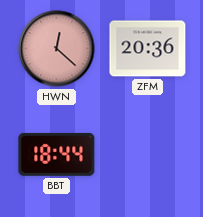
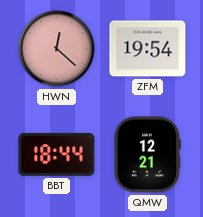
ZFM: 20:36 -> 19:54
QMW: none -> 12:21
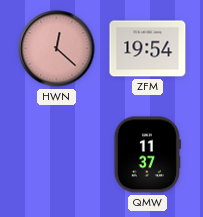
BBT: 18:44 -> none
QMW: 12:21 -> 11:37
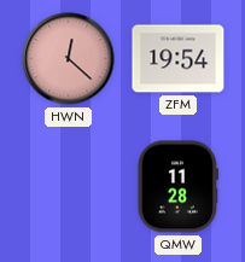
QMW: 11:37 -> 11:28
